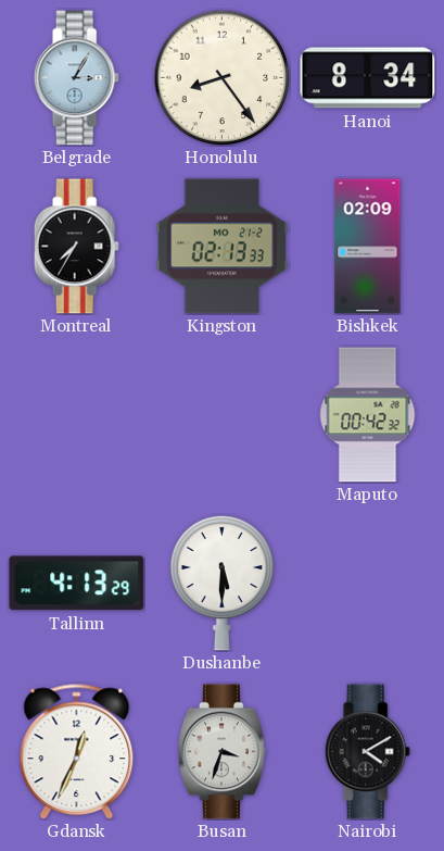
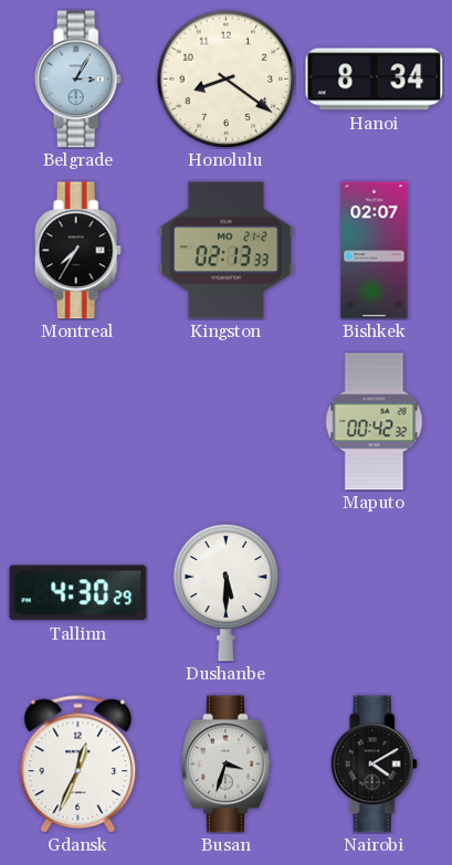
Honolulu: 8:24 -> 8:21
Bishkek: 02:09 -> 02:07
Tallinn: 4:13 -> 4:30
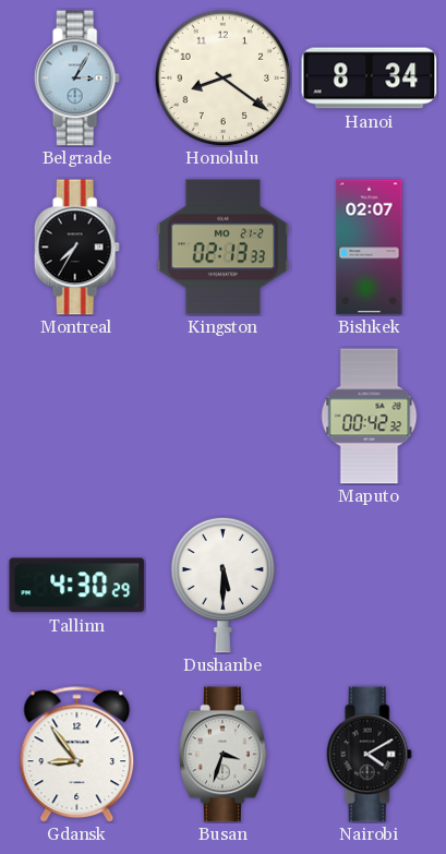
Gdansk: 12:34 -> 8:54
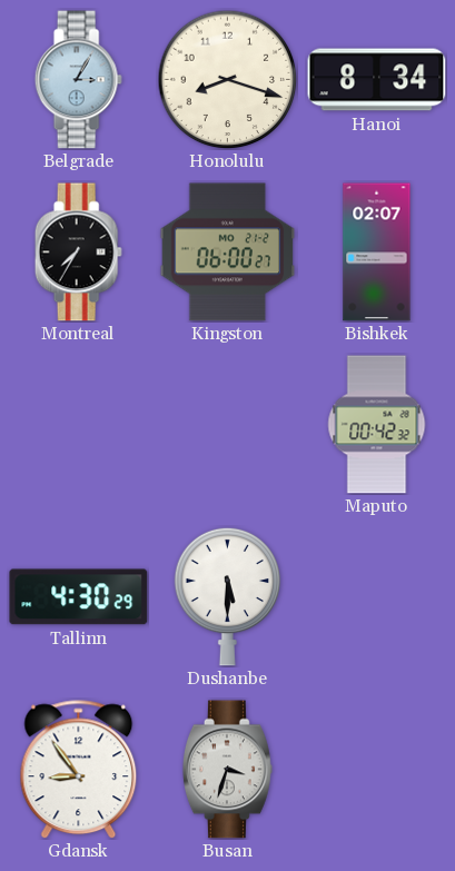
Honolulu: 8:21 -> 8:18
Kingston: 02:13 -> 06:00
Nairobi: 4:10 -> none
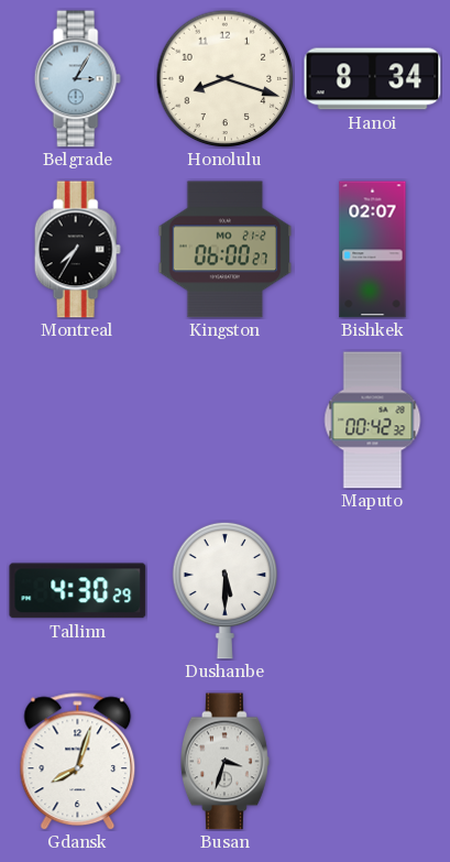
Gdansk: 8:54 -> 8:03
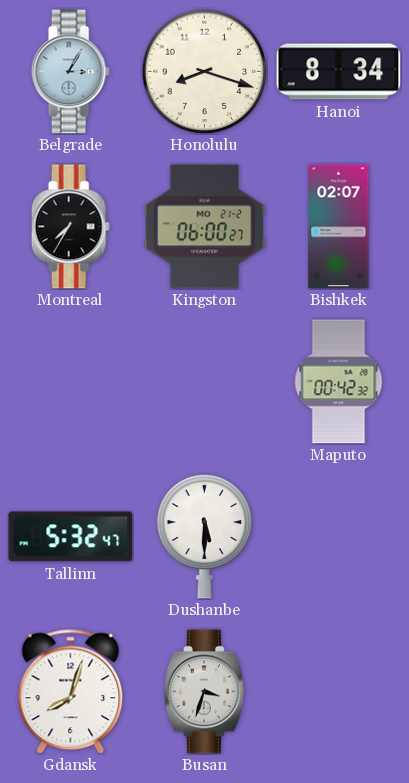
Tallinn: 4:30 -> 5:32
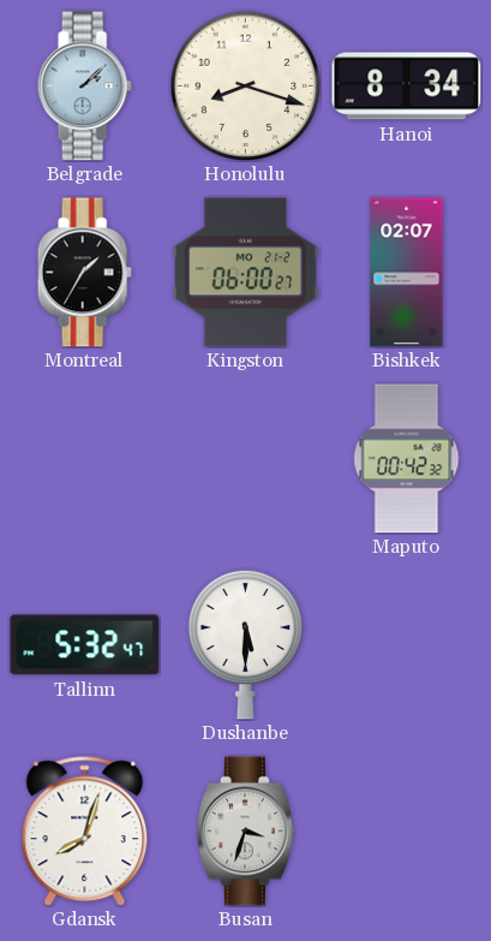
Belgrade: 3:05 -> 2:08
Montreal: 7:35 -> 1:35
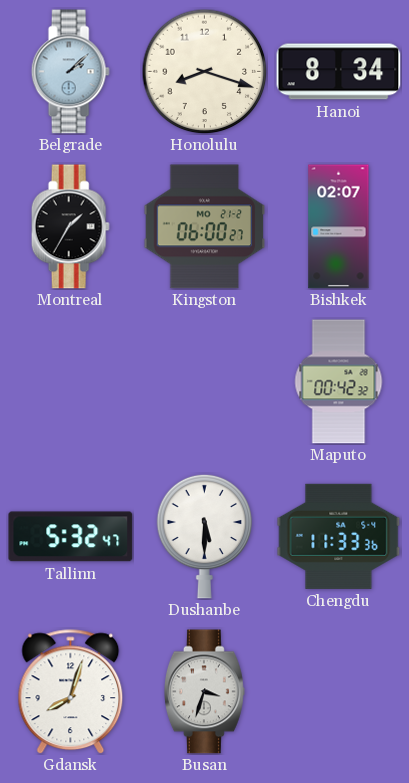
Chengdu: none -> 11:33
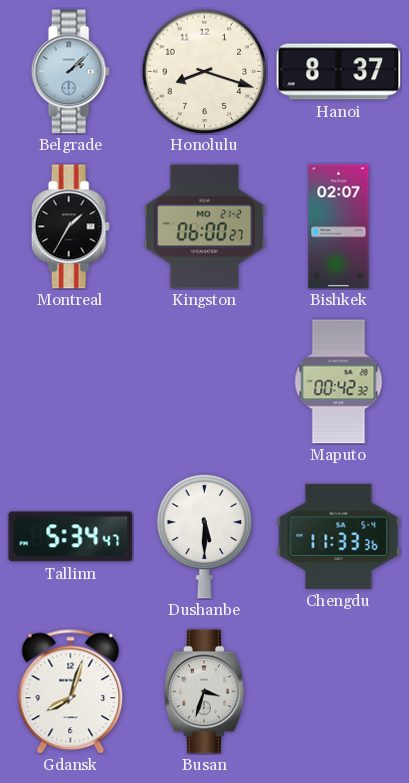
Hanoi: 8:34 -> 8:37
Tallinn: 5:32 -> 5:34
